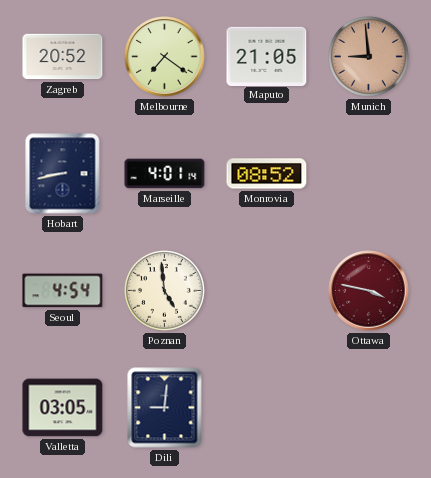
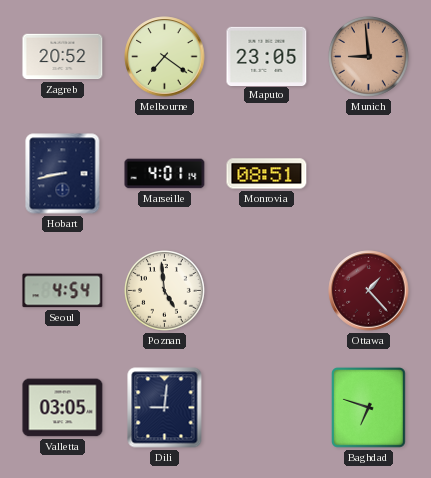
Maputo: 21:05 -> 23:05
Monrovia: 08:52 -> 08:51
Ottawa: 3:47 -> 1:23
Baghdad: none -> 6:48
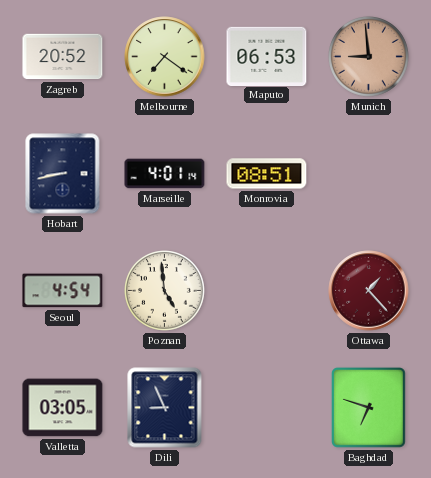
Maputo: 23:05 -> 06:53
Dili: 9:01 -> 8:56
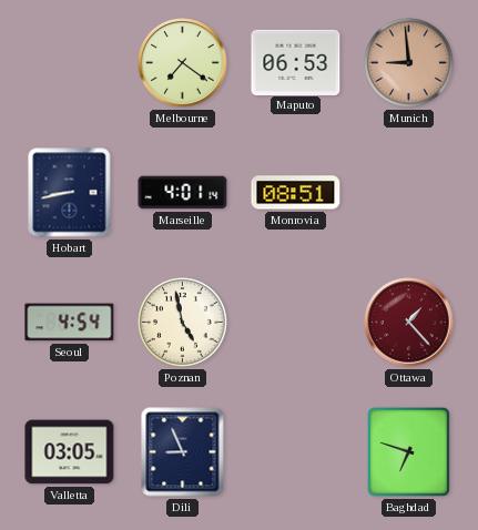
Zagreb: 20:52 -> none
Poznan: 4:59 -> 4:58
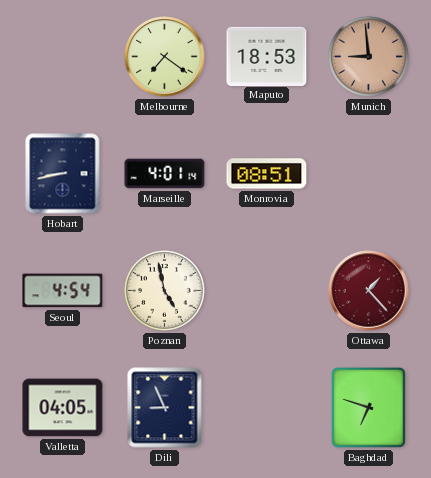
Maputo: 06:53 -> 18:53
Valletta: 03:05 -> 04:05
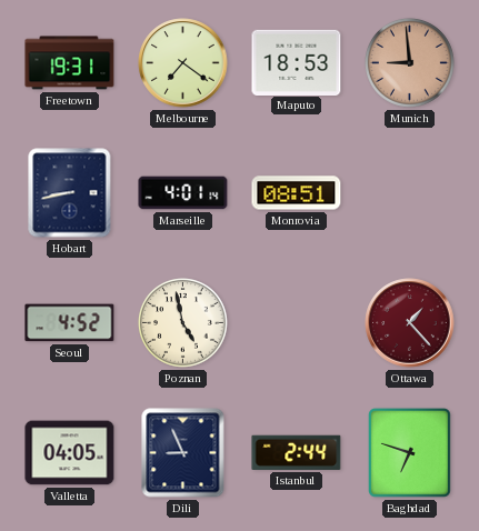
Freetown: none -> 19:31
Seoul: 4:54 -> 4:52
Istanbul: none -> 2:44
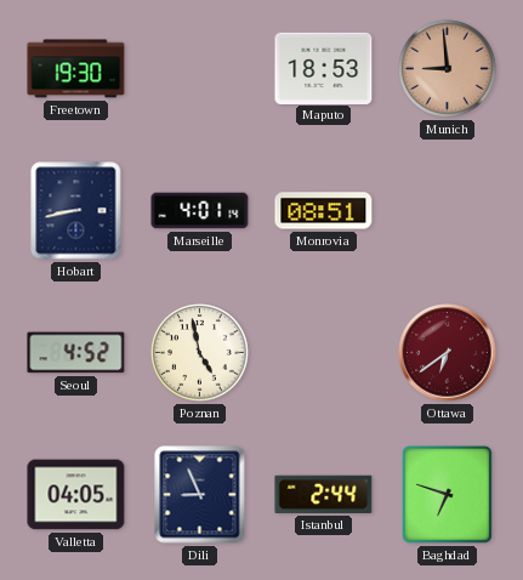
Freetown: 19:31 -> 19:30
Melbourne: 7:21 -> none
Ottawa: 1:23 -> 6:39
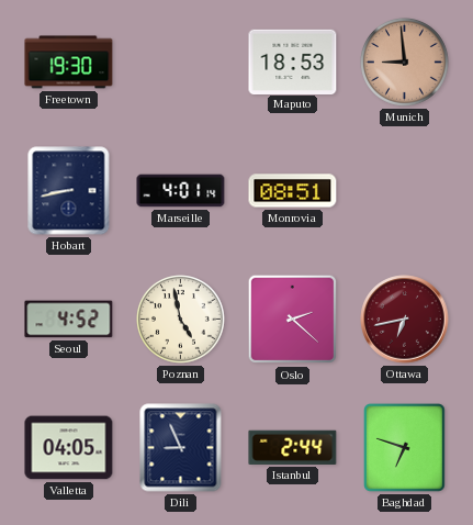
Oslo: none -> 2:22
Ottawa: 6:39 -> 6:43
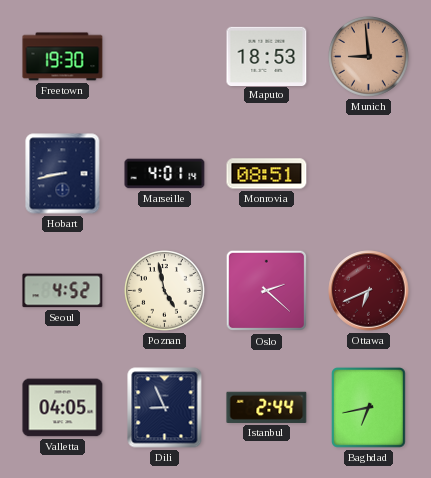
Ottawa: 6:43 -> 6:41
Baghdad: 6:48 -> 6:43
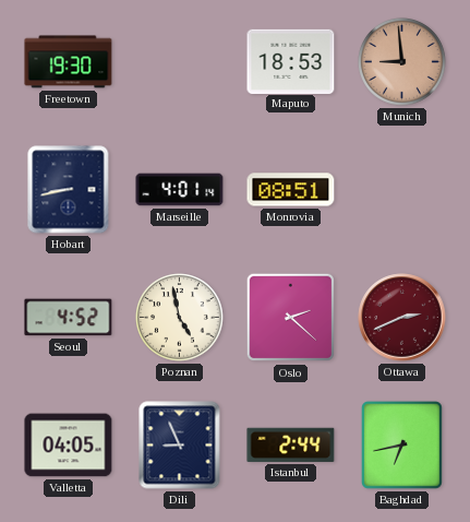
Ottawa: 6:41 -> 2:41
